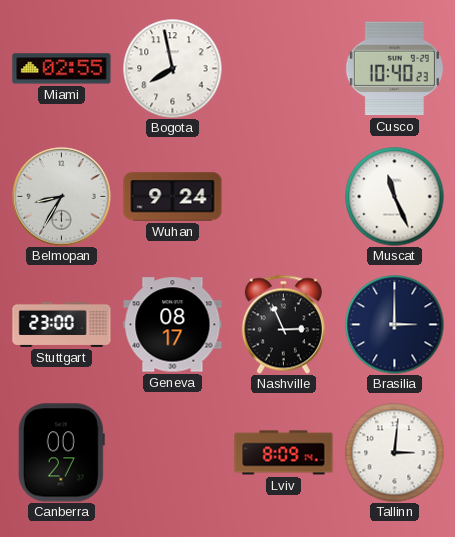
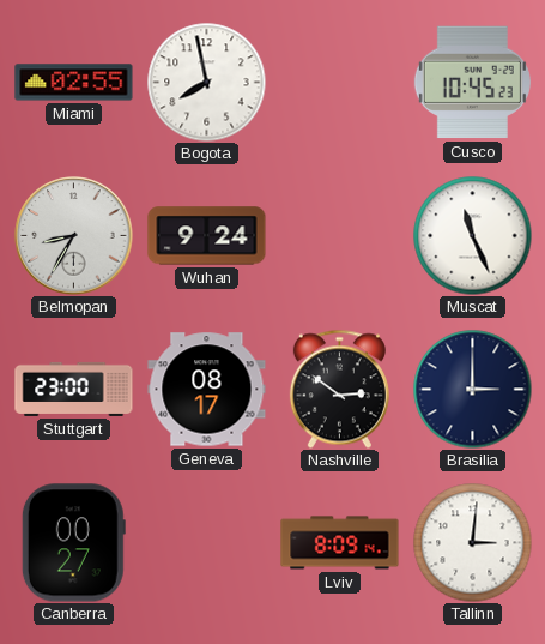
Cusco: 10:40 -> 10:45
Nashville: 2:56 -> 2:51
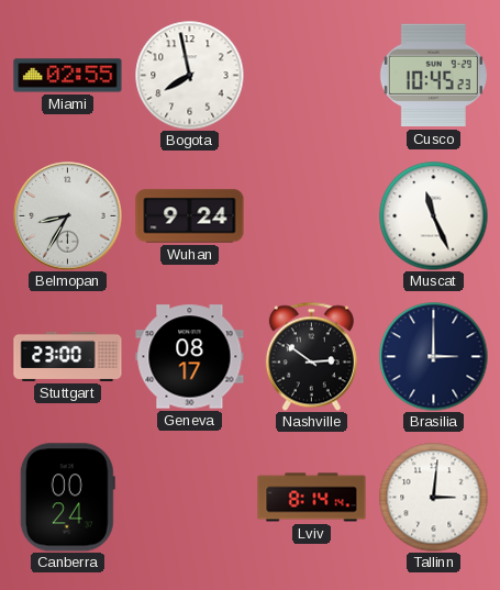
Canberra: 00:27 -> 00:24
Lviv: 8:09 -> 8:14
